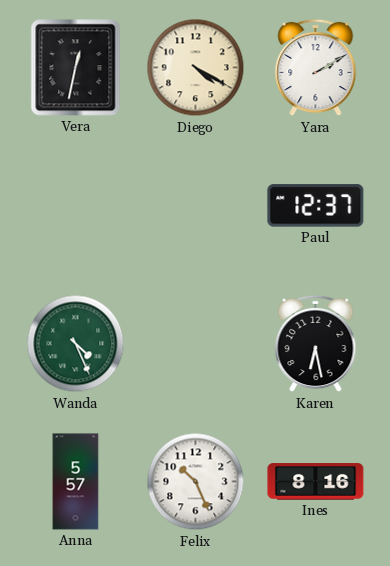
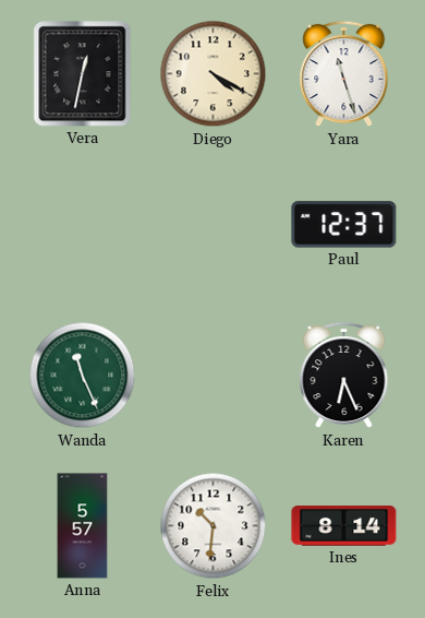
Yara: 2:10 -> 11:27
Wanda: 4:26 -> 11:26
Karen: 6:28 -> 6:26
Felix: 10:26 -> 10:31
Ines: 8:16 -> 8:14
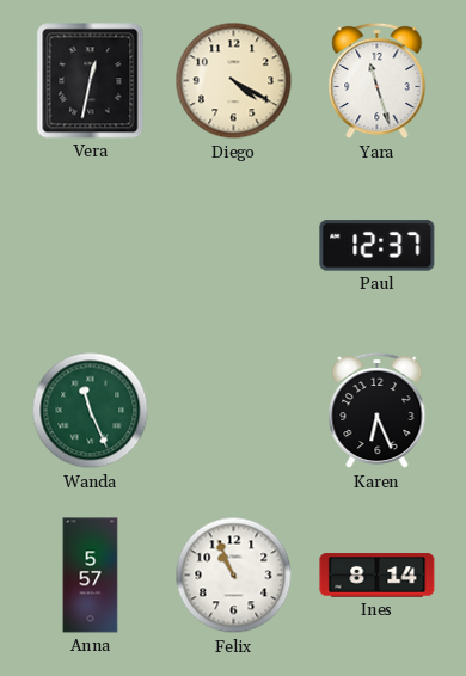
Felix: 10:31 -> 10:56
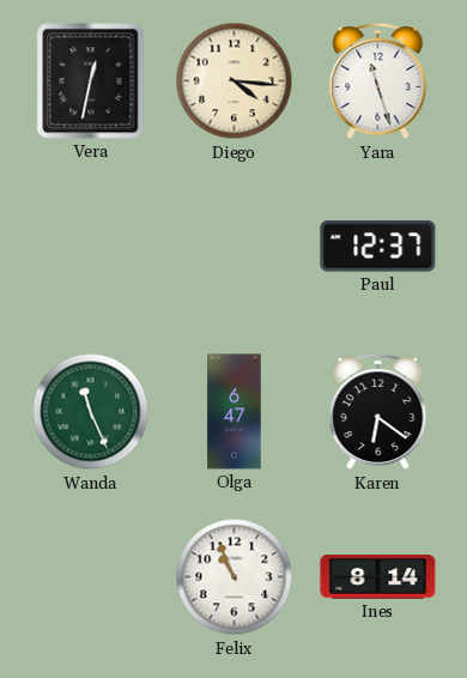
Diego: 4:20 -> 4:16
Olga: none -> 6:47
Karen: 6:26 -> 6:21
Anna: 5:57 -> none
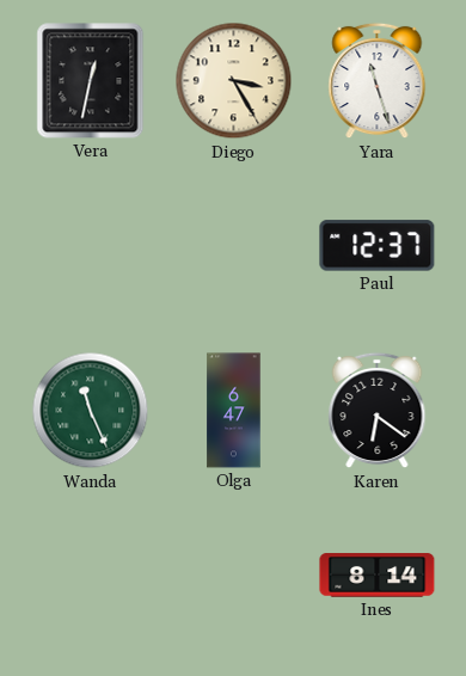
Diego: 4:16 -> 3:25
Felix: 10:56 -> none
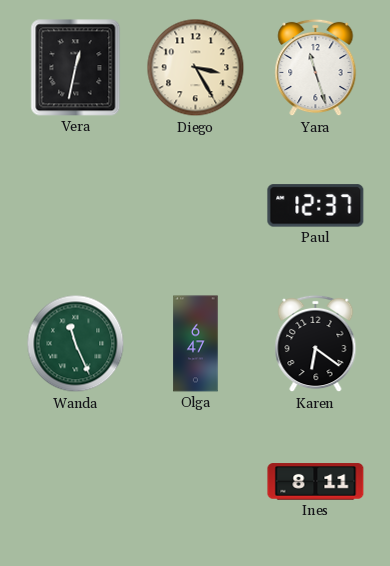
Ines: 8:14 -> 8:11
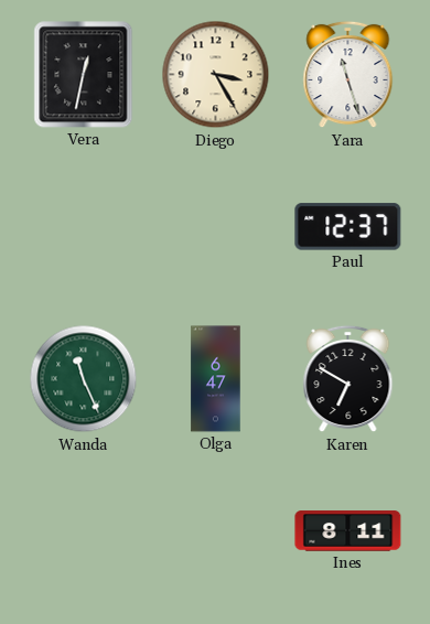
Karen: 6:21 -> 6:50
